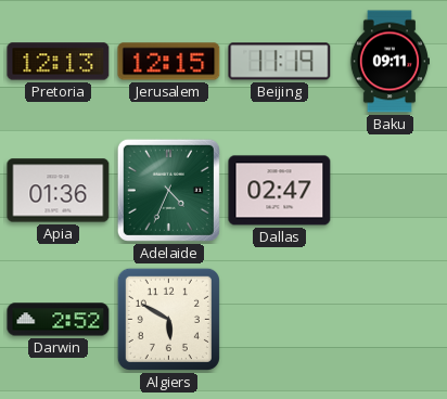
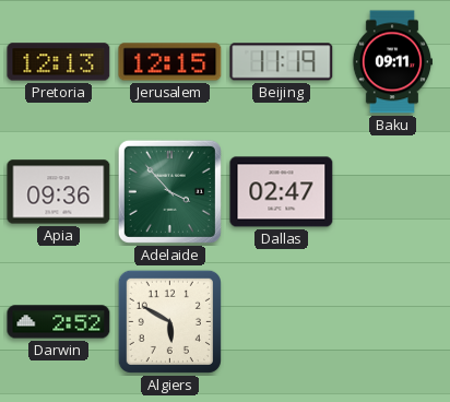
Apia: 01:36 -> 09:36
Adelaide: 4:34 -> 3:53
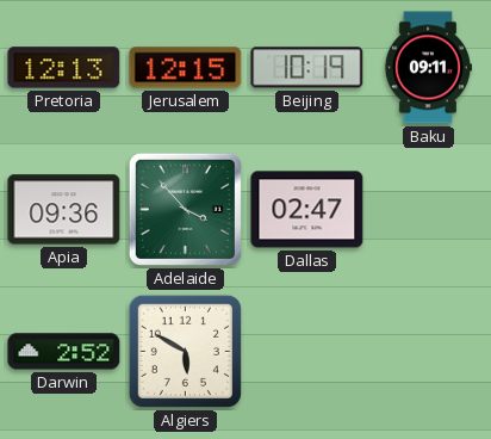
Beijing: 11:19 -> 10:19
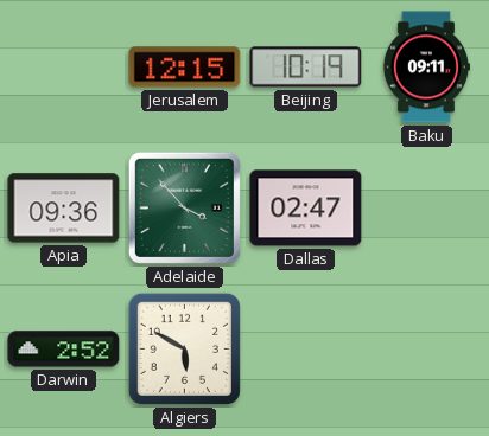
Pretoria: 12:13 -> none
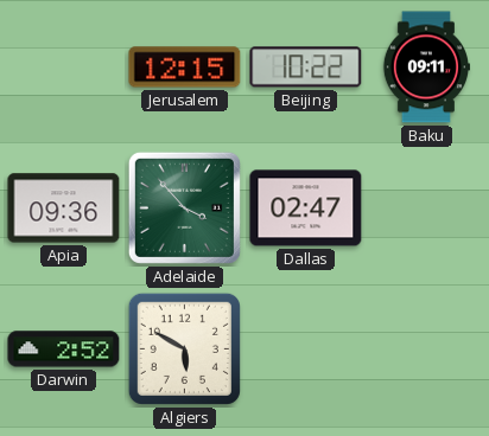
Beijing: 10:19 -> 10:22
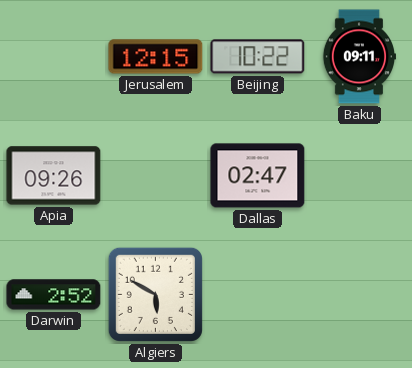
Apia: 09:36 -> 09:26
Adelaide: 3:53 -> none
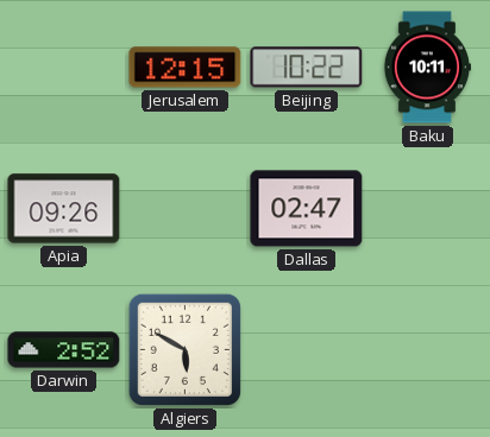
Baku: 09:11 -> 10:11
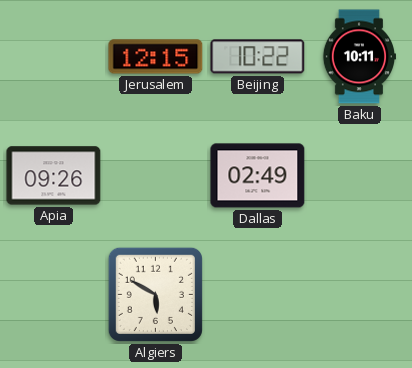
Dallas: 02:47 -> 02:49
Darwin: 2:52 -> none
